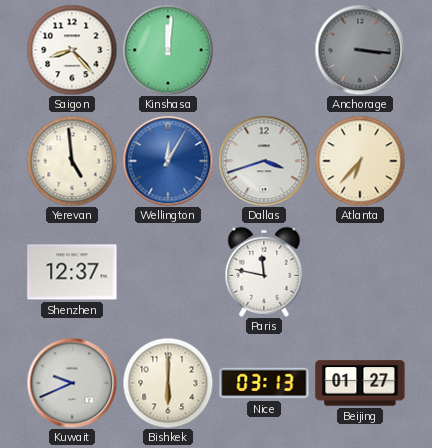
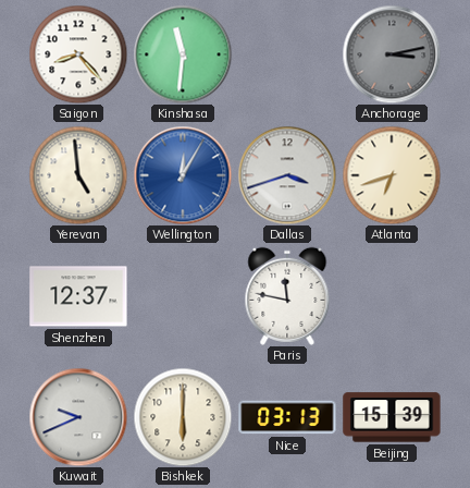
Kinshasa: 12:01 -> 11:31
Anchorage: 3:16 -> 3:13
Atlanta: 6:37 -> 6:42
Beijing: 01:27 -> 15:39
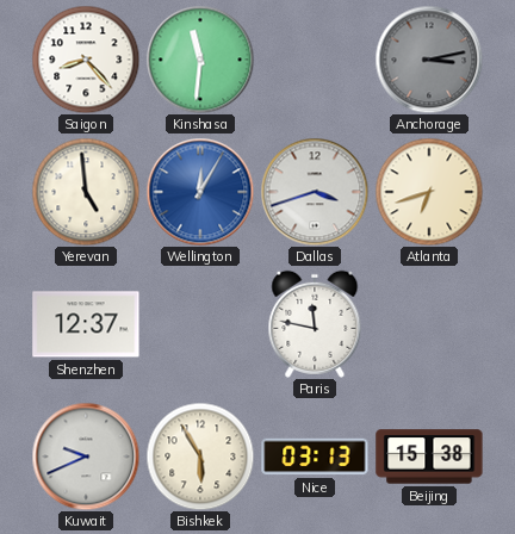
Bishkek: 6:00 -> 5:55
Beijing: 15:39 -> 15:38
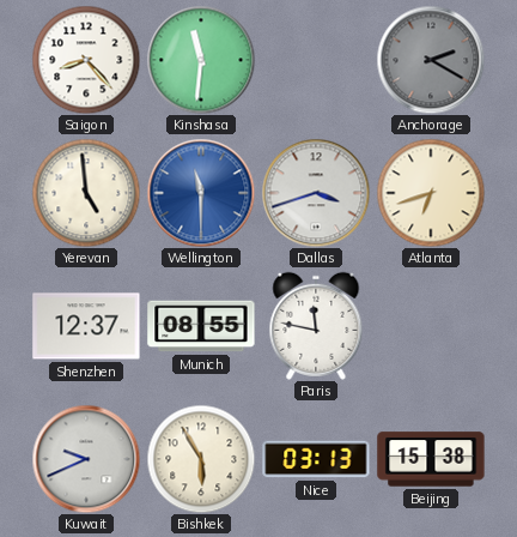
Anchorage: 3:13 -> 2:20
Wellington: 12:05 -> 11:30
Munich: none -> 08:55
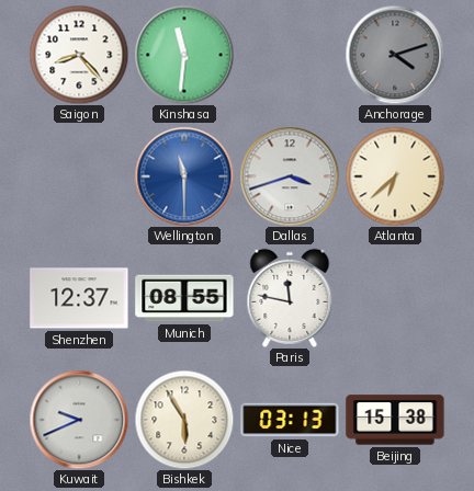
Anchorage: 2:20 -> 4:12
Yerevan: 4:59 -> none
Atlanta: 6:42 -> 6:38
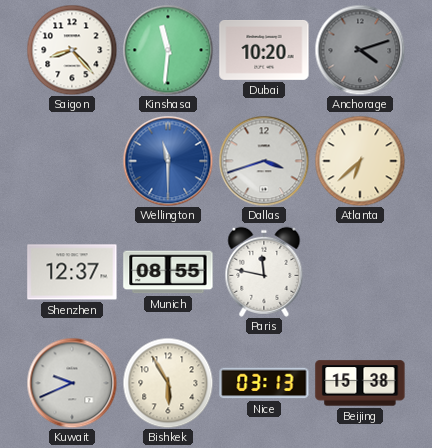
Dubai: none -> 10:20
